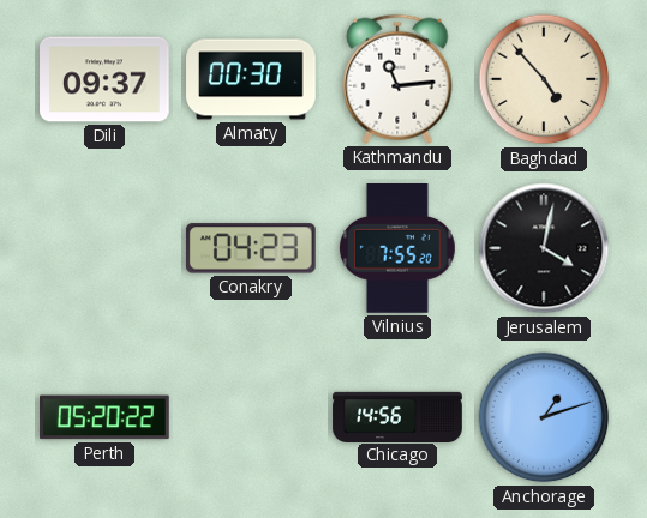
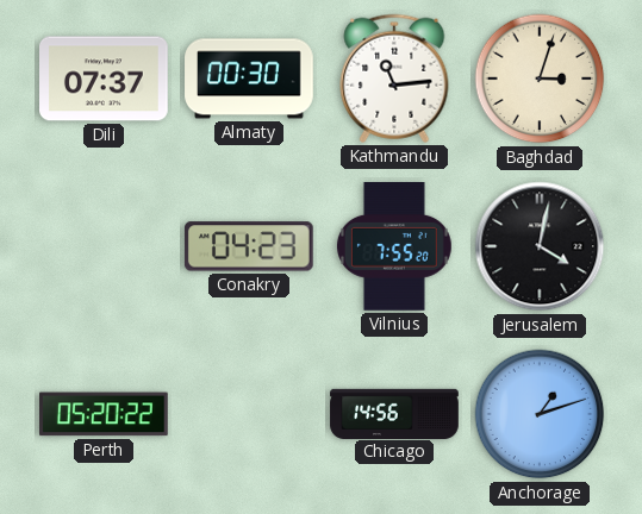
Dili: 09:37 -> 07:37
Baghdad: 4:53 -> 3:03
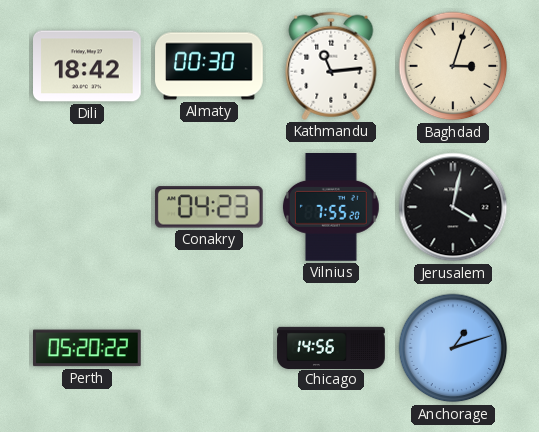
Dili: 07:37 -> 18:42
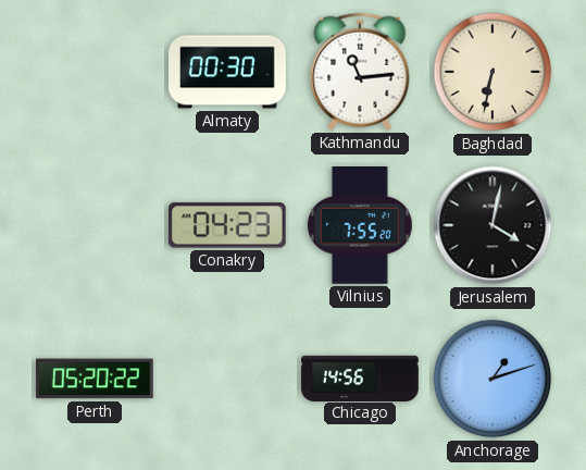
Dili: 18:42 -> none
Baghdad: 3:03 -> 6:32
